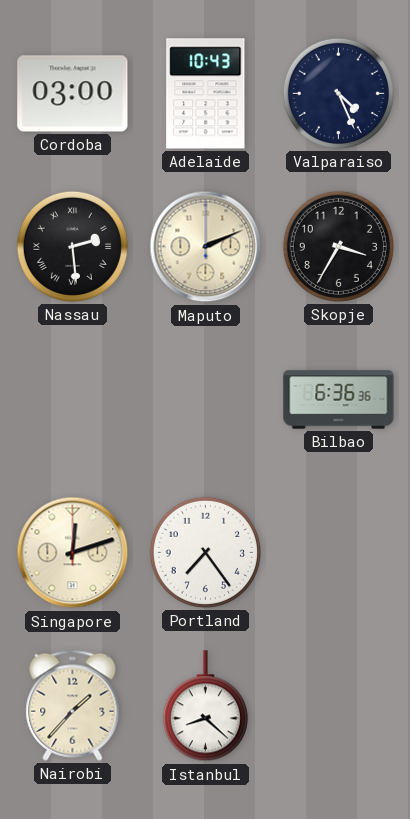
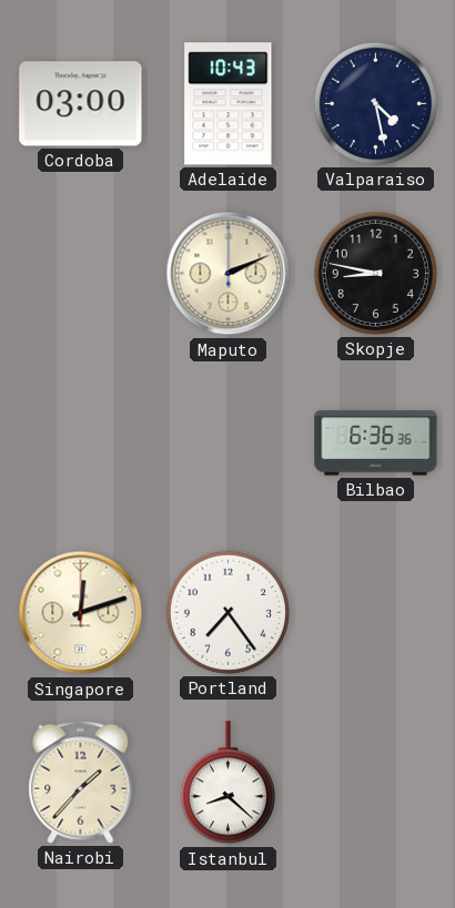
Valparaiso: 4:26 -> 4:28
Nassau: 2:29 -> none
Skopje: 3:35 -> 8:47
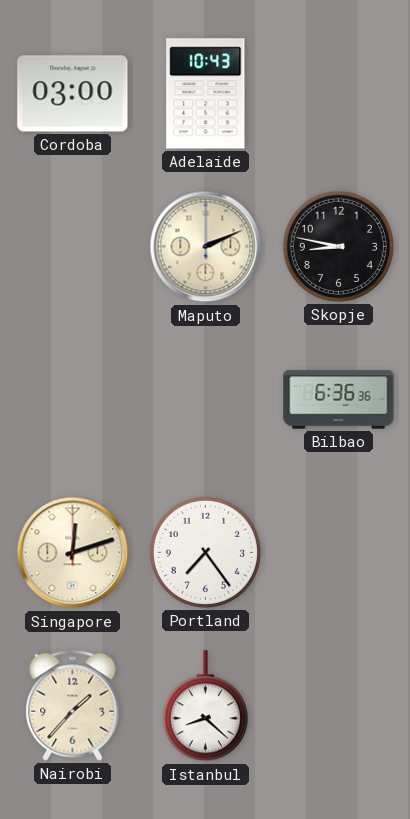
Valparaiso: 4:28 -> none
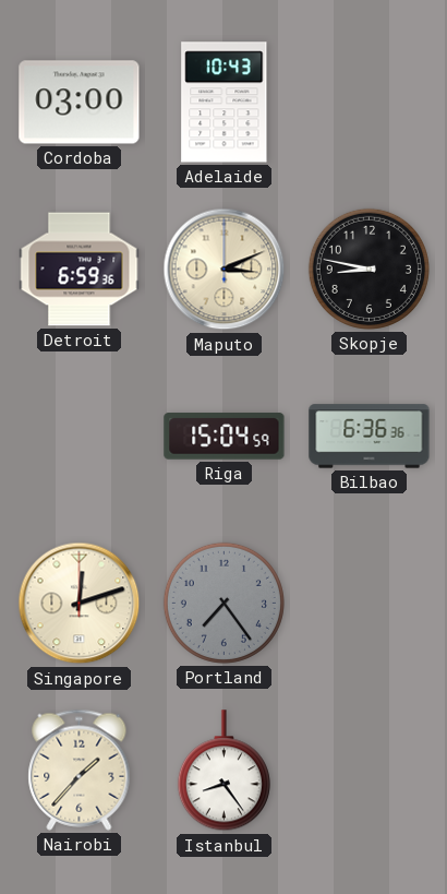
Detroit: none -> 6:59
Maputo: 2:11 -> 3:11
Riga: none -> 15:04
Portland dial: white -> grey
Istanbul: 8:22 -> 8:24
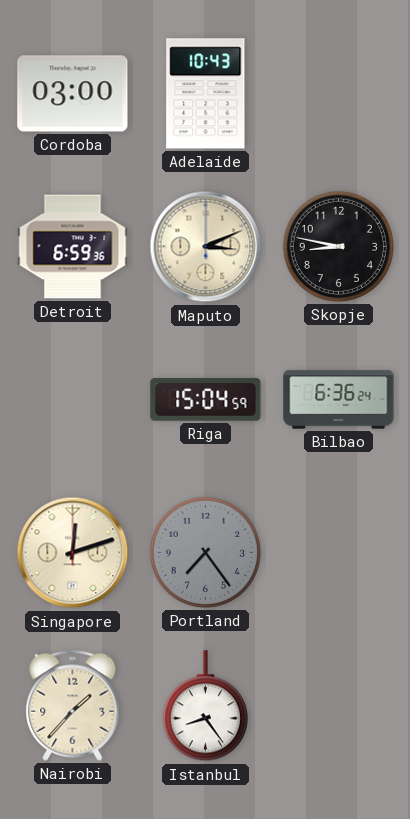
Bilbao: 6:36:36 -> 6:36:24
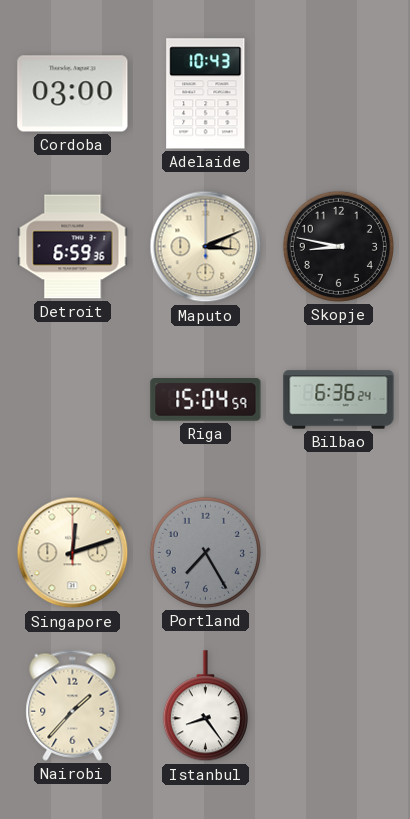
Portland: 7:24 -> 7:25
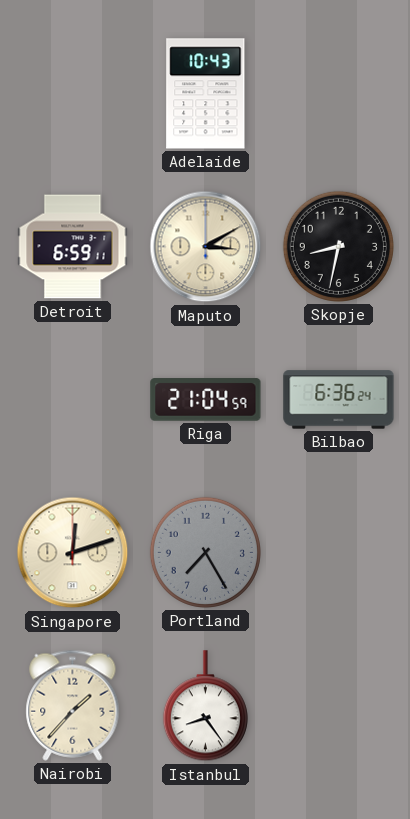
Cordoba: 03:00 -> none
Detroit: 6:59:36 -> 6:59:11
Maputo: 3:11 -> 3:10
Skopje: 8:47 -> 8:32
Riga: 15:04 -> 21:04
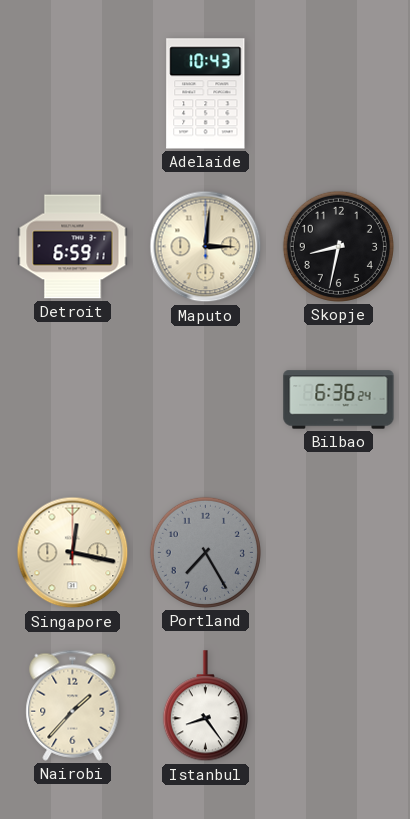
Maputo: 3:10 -> 3:01
Riga: 21:04 -> none
Singapore: 12:12 -> 12:17
